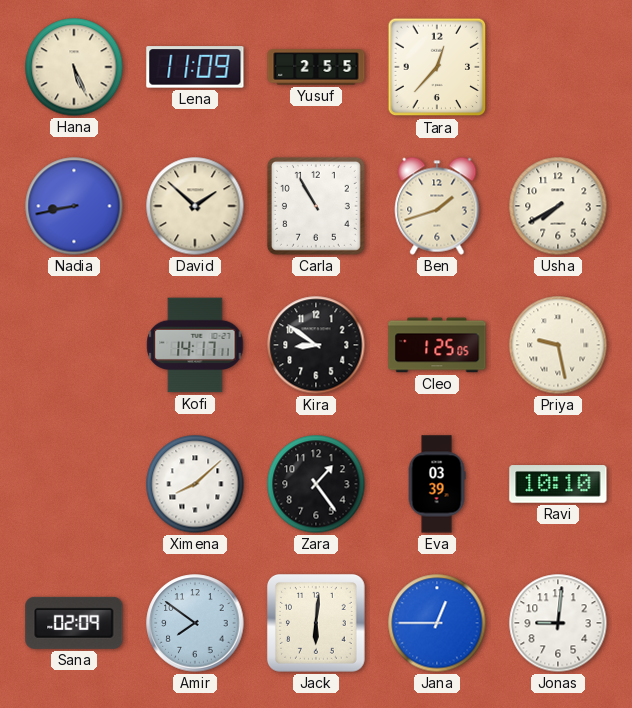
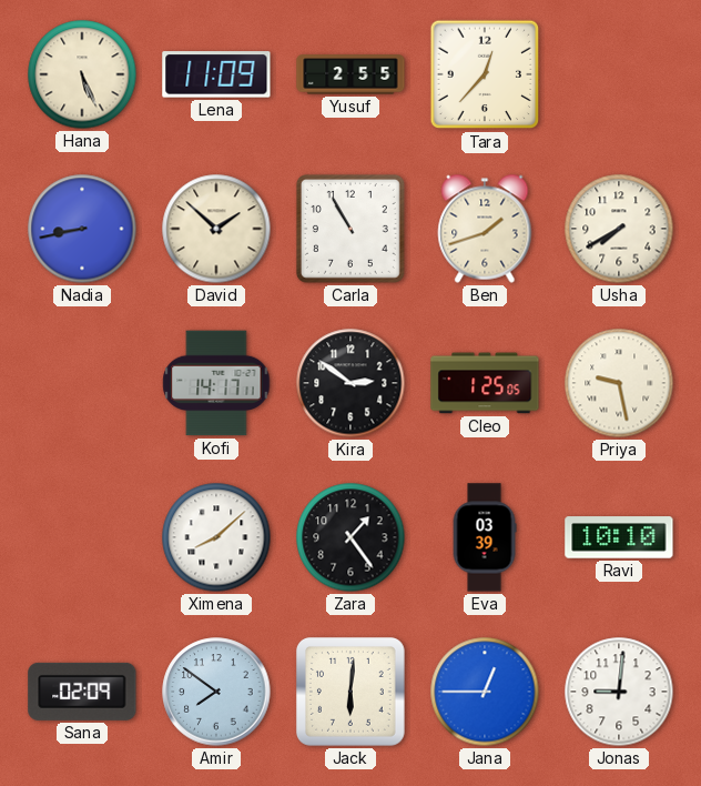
Kira: 8:51 -> 2:51
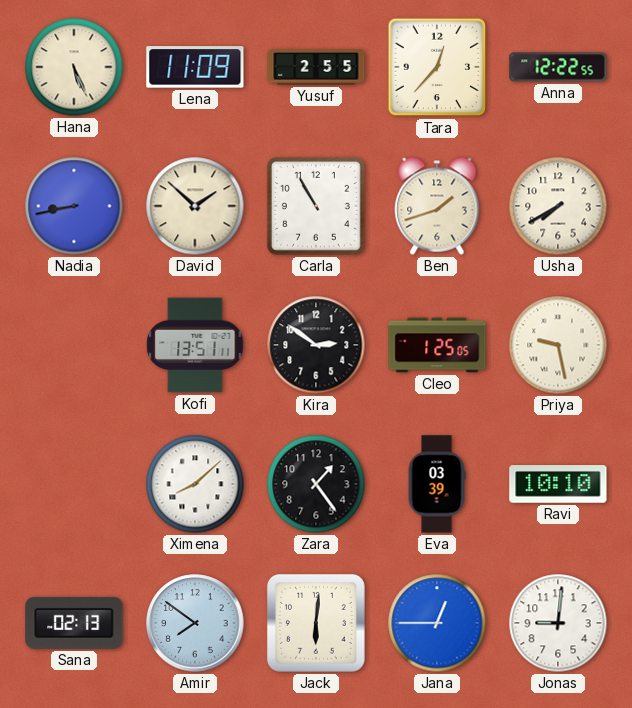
Anna: none -> 12:22
Kofi: 14:17 -> 13:51
Sana: 02:09 -> 02:13
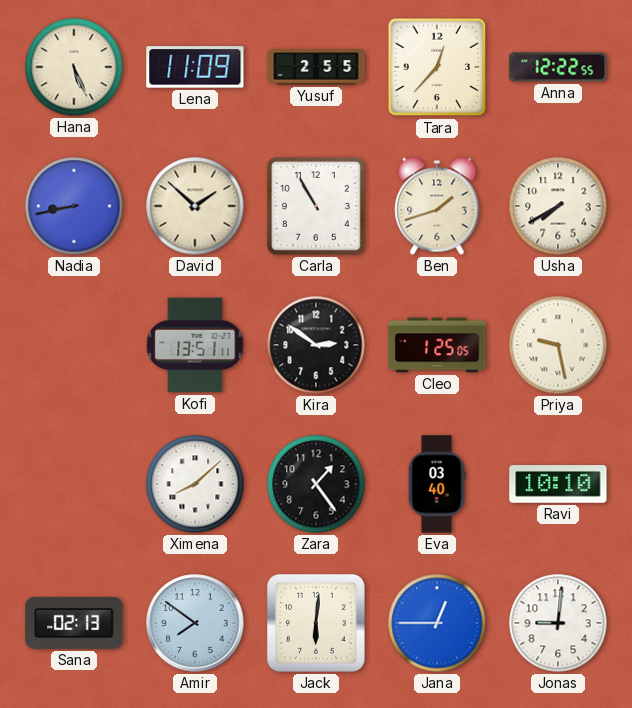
Eva: 03:39 -> 03:40
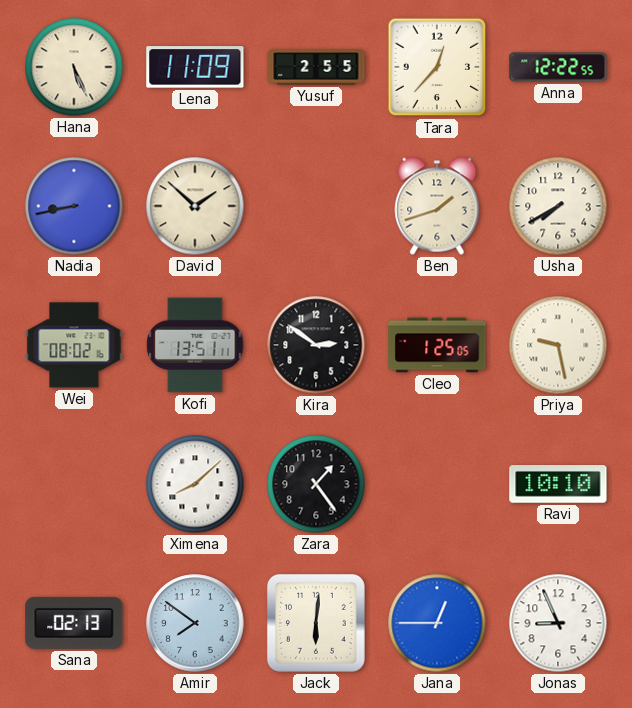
Carla: 10:55 -> none
Wei: none -> 08:02
Eva: 03:40 -> none
Jonas: 9:01 -> 8:56
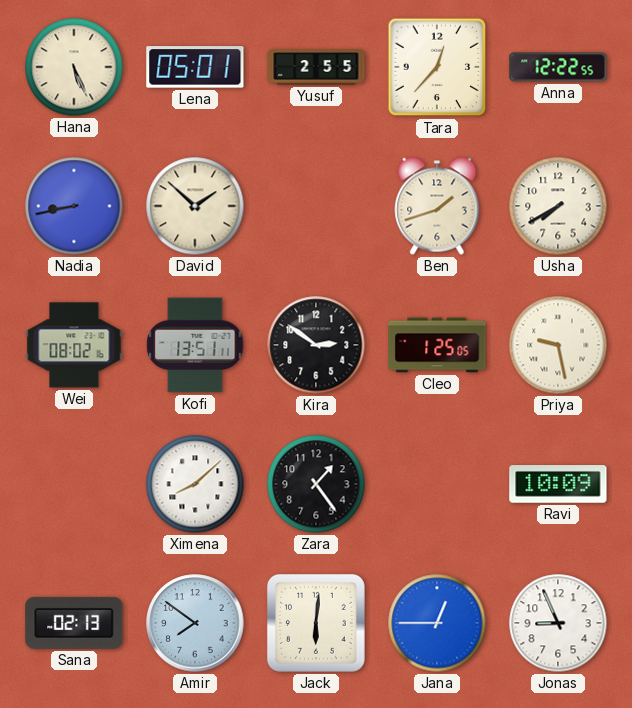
Lena: 11:09 -> 05:01
Ravi: 10:10 -> 10:09
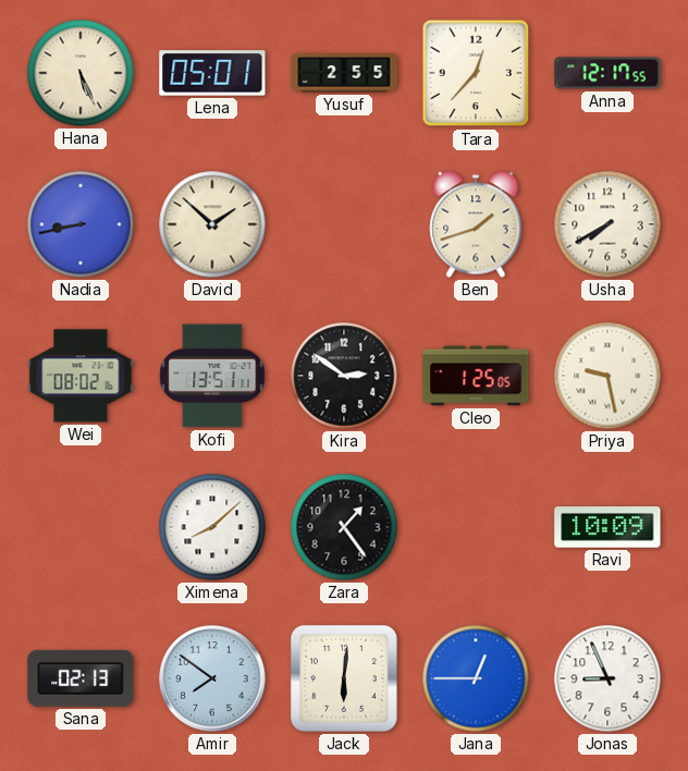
Anna: 12:22 -> 12:17
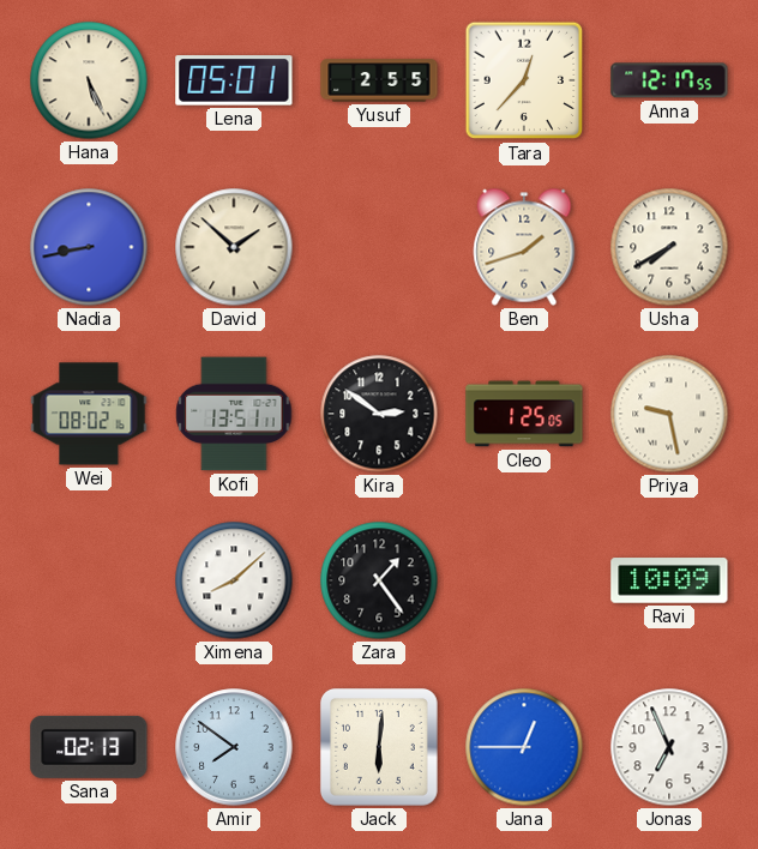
Jonas: 8:56 -> 6:56
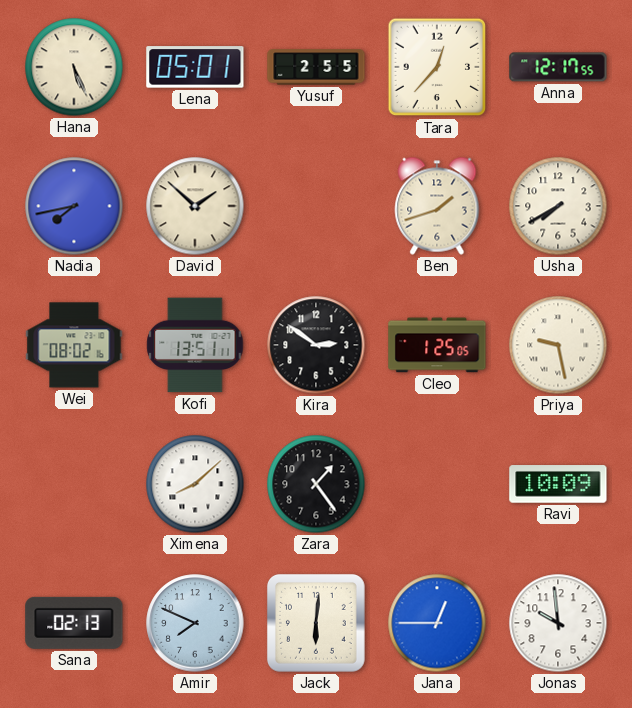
Nadia: 8:43 -> 7:43
Amir: 7:51 -> 7:49
Jonas: 6:56 -> 9:59
